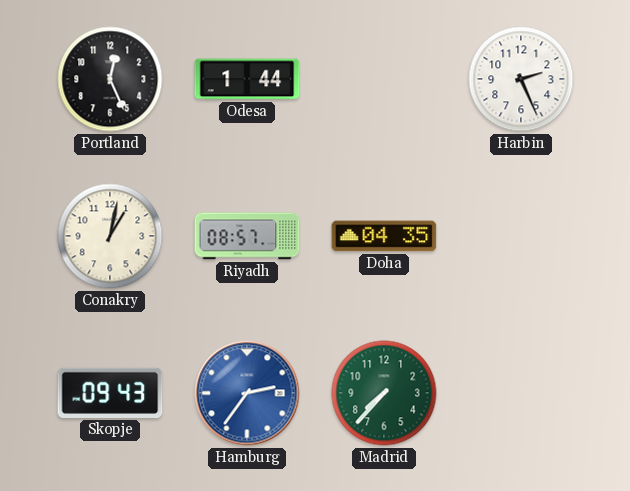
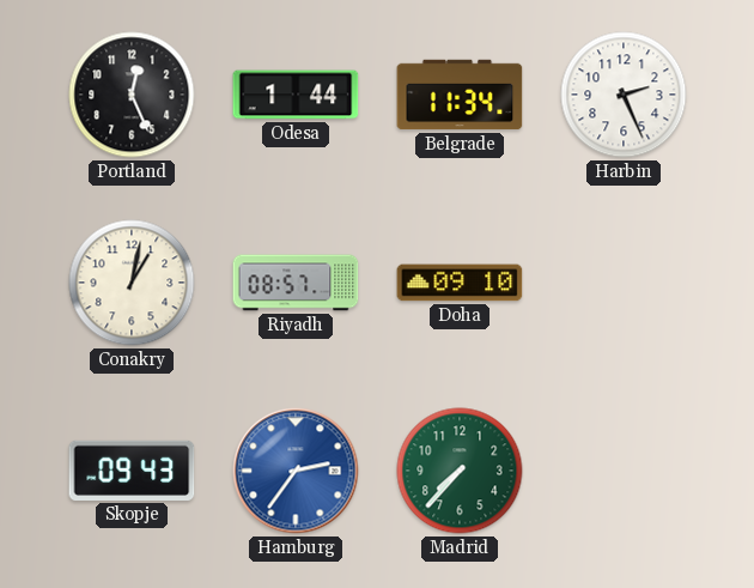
Belgrade: none -> 11:34
Doha: 04:35 -> 09:10
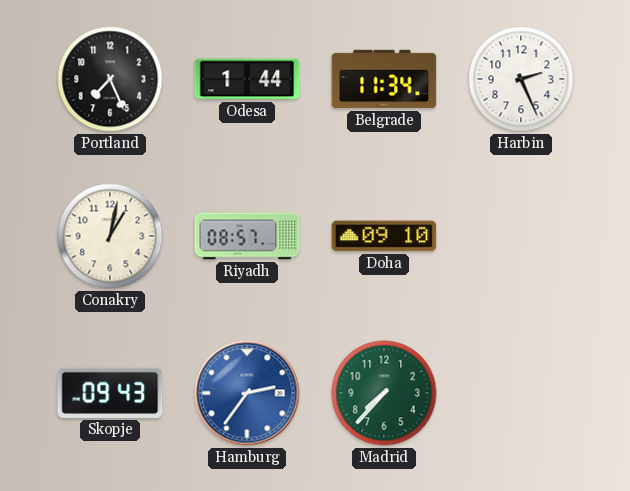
Portland: 12:26 -> 7:26
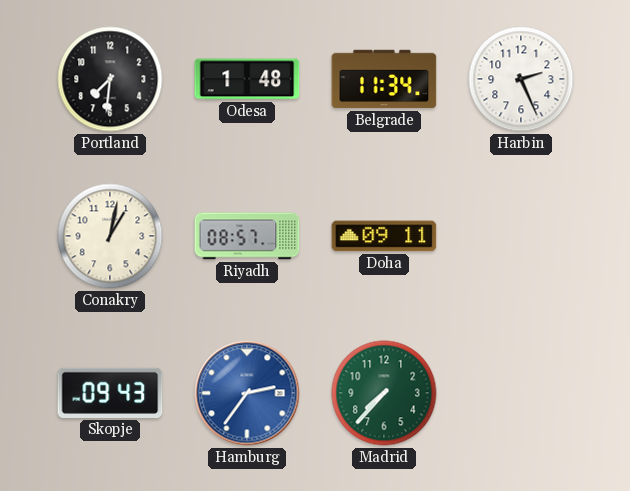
Portland: 7:26 -> 7:31
Odesa: 1:44 -> 1:48
Doha: 09:10 -> 09:11
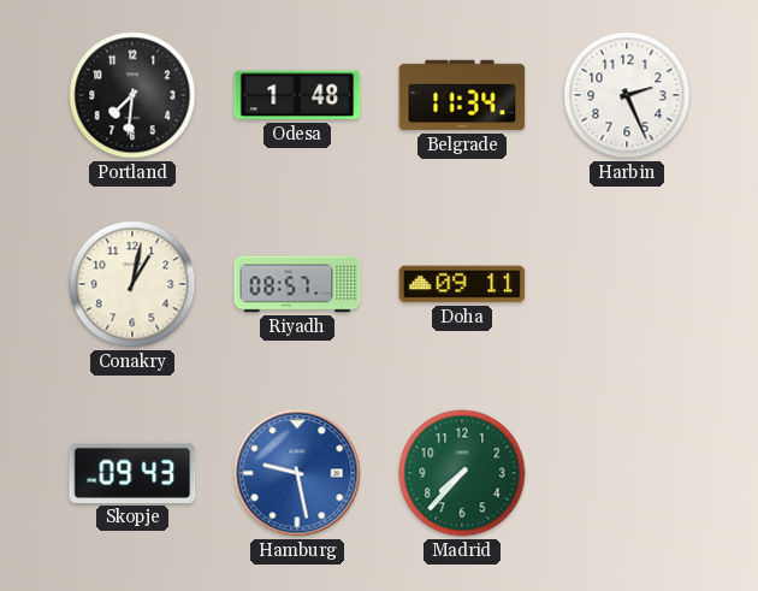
Hamburg: 2:36 -> 9:28
